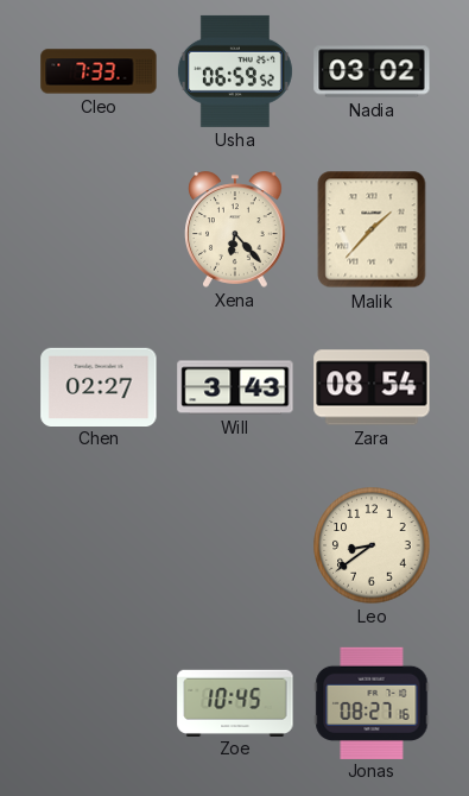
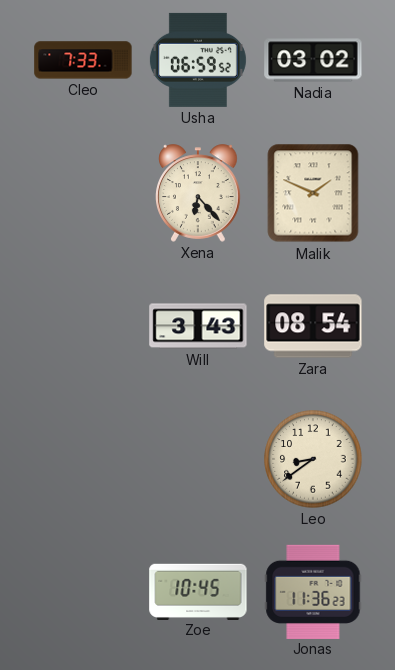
Malik: 1:37 -> 1:49
Chen: 02:27 -> none
Jonas: 08:27 -> 11:36
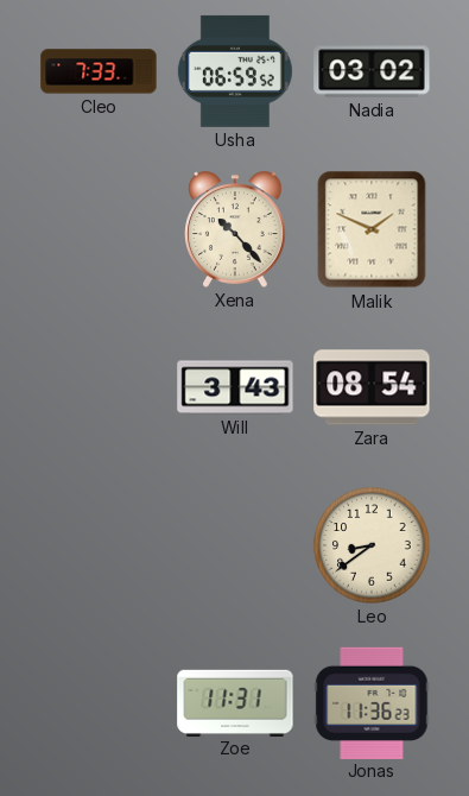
Xena: 6:23 -> 10:23
Zoe: 10:45 -> 11:31
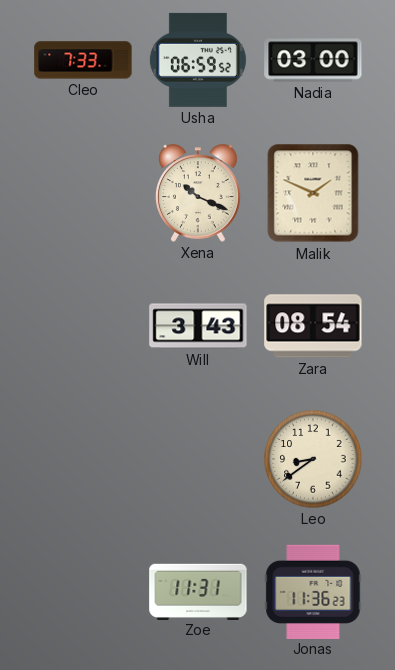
Nadia: 03:02 -> 03:00
Xena: 10:23 -> 10:19
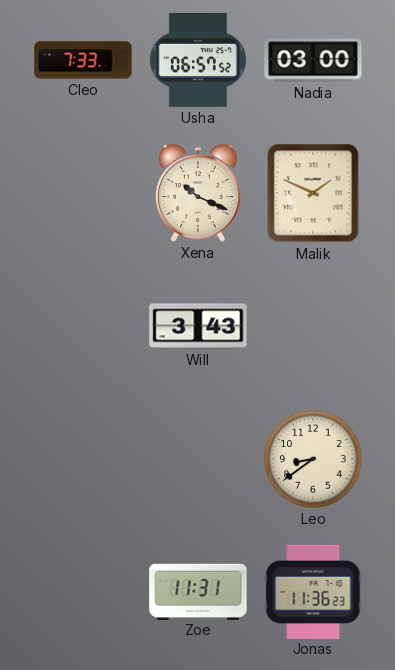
Usha: 06:59 -> 06:57
Zara: 08:54 -> none
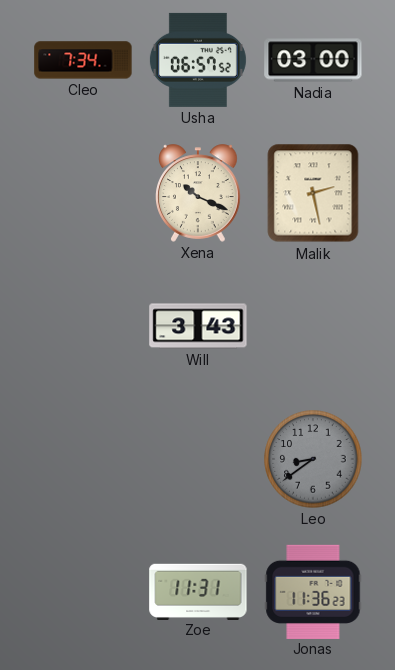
Cleo: 7:33 -> 7:34
Malik: 1:49 -> 2:28
Leo dial: cream -> grey
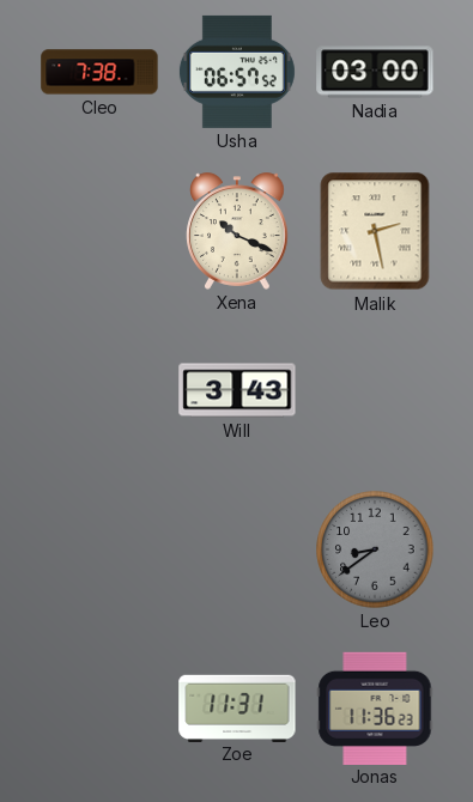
Cleo: 7:34 -> 7:38
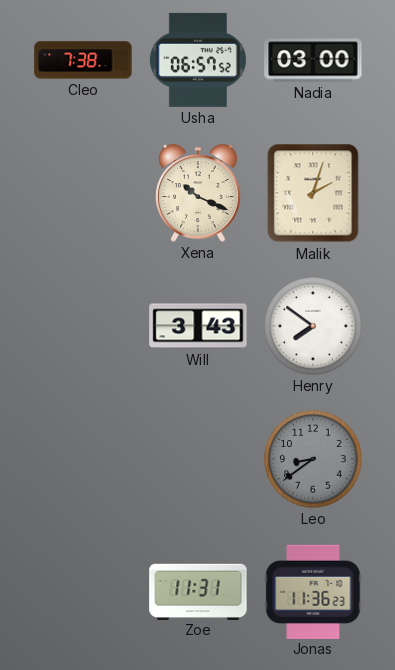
Malik: 2:28 -> 2:03
Henry: none -> 7:51
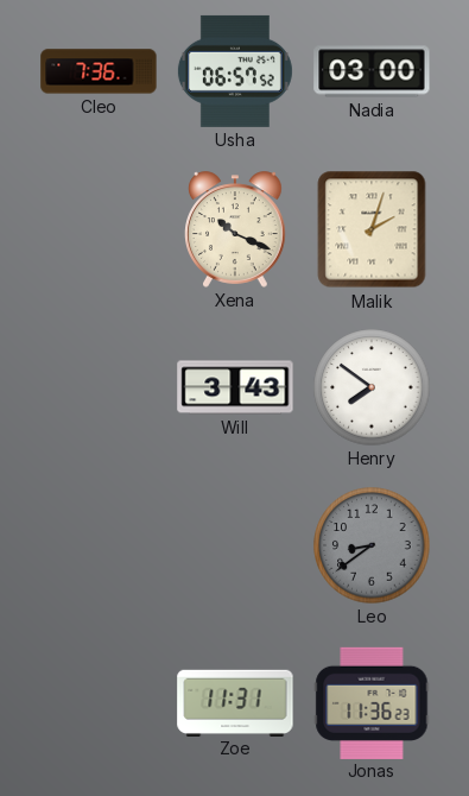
Cleo: 7:38 -> 7:36
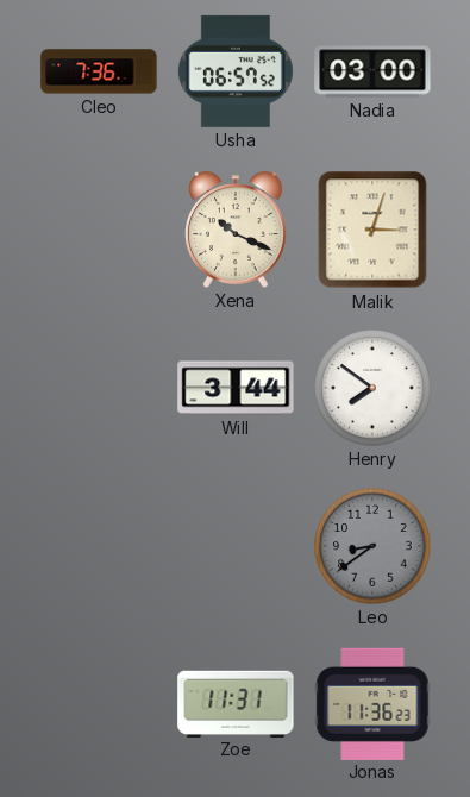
Malik: 2:03 -> 3:03
Will: 3:43 -> 3:44
